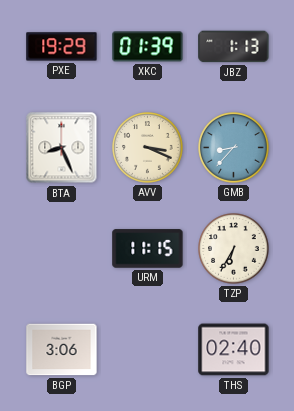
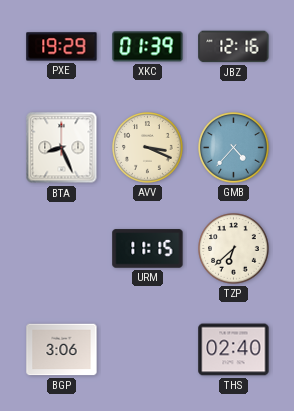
JBZ: 1:13 -> 12:16
GMB: 8:37 -> 4:37
TZP: 6:35 -> 6:38
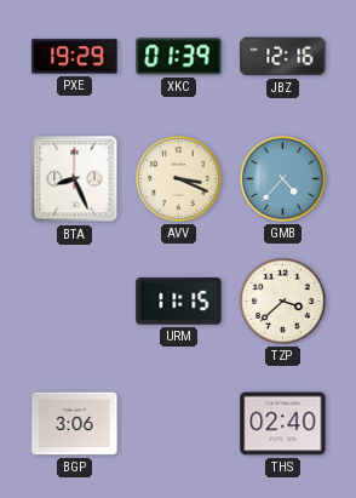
TZP: 6:38 -> 3:38
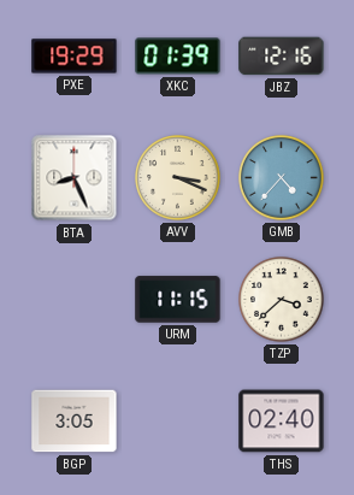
BGP: 3:06 -> 3:05
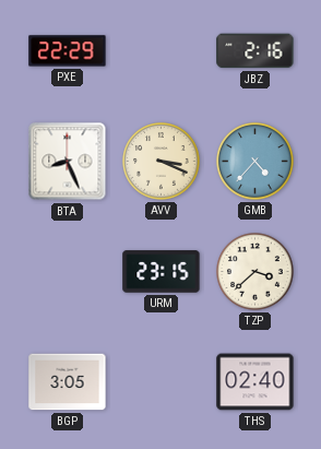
PXE: 19:29 -> 22:29
XKC: 01:39 -> none
JBZ: 12:16 -> 2:16
URM: 11:15 -> 23:15
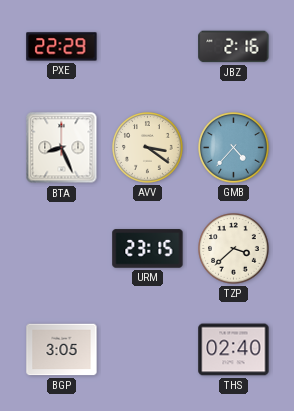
AVV: 3:19 -> 3:21
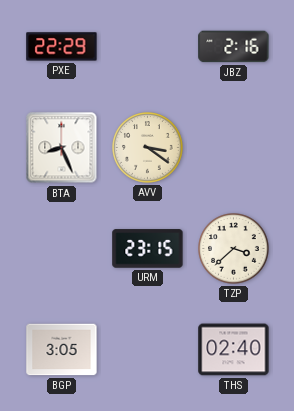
GMB: 4:37 -> none
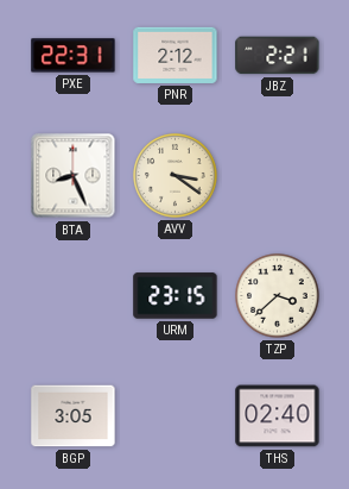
PXE: 22:29 -> 22:31
PNR: none -> 2:12
JBZ: 2:16 -> 2:21
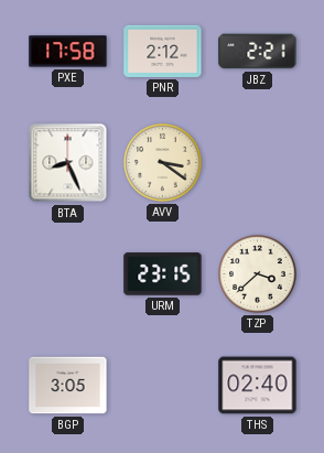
PXE: 22:31 -> 17:58
